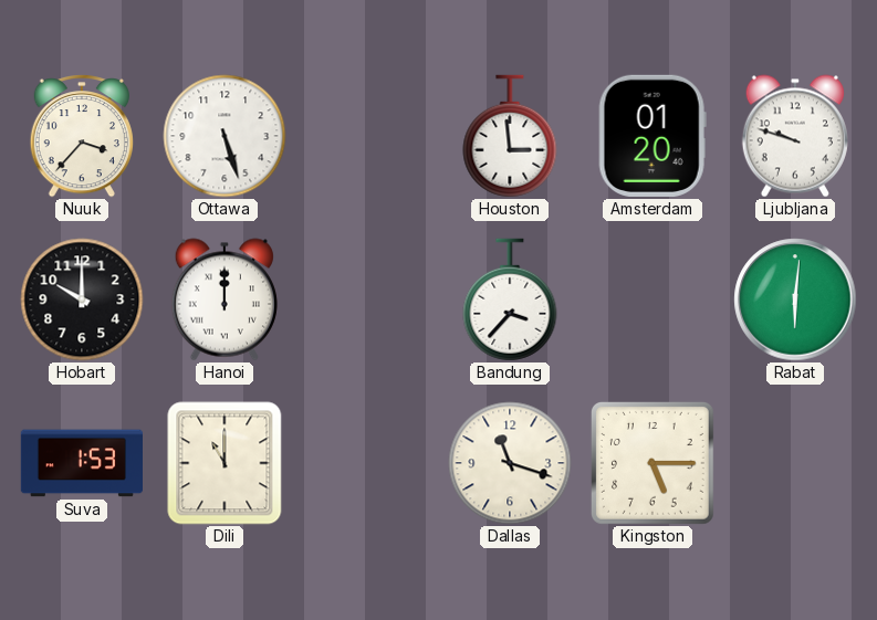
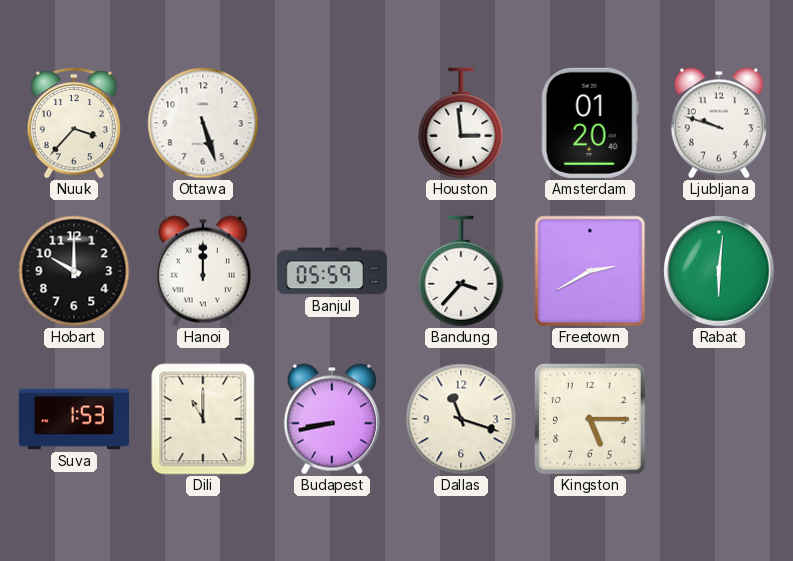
Banjul: none -> 05:59
Freetown: none -> 2:40
Budapest: none -> 8:43
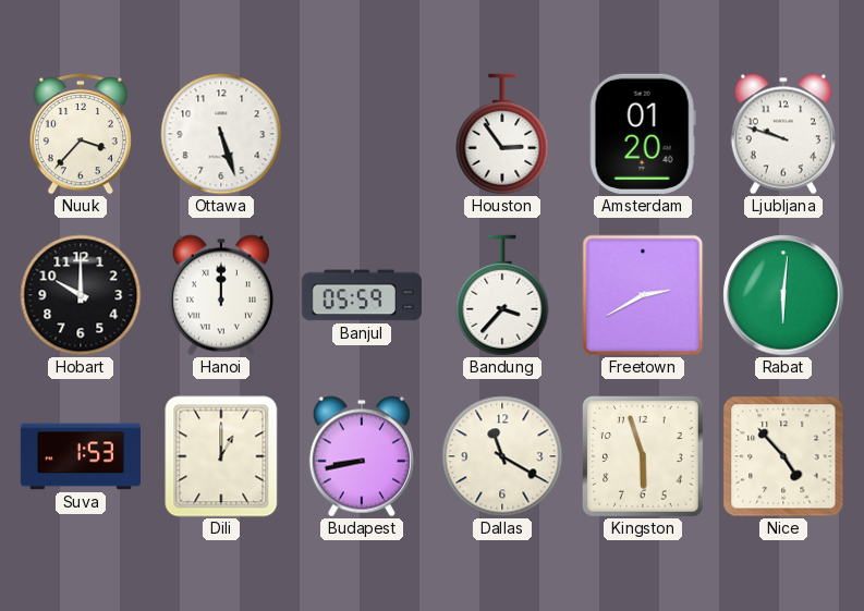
Houston: 2:59 -> 2:54
Dili: 11:00 -> 1:00
Dallas: 11:18 -> 11:20
Kingston: 5:15 -> 5:57
Nice: none -> 4:53
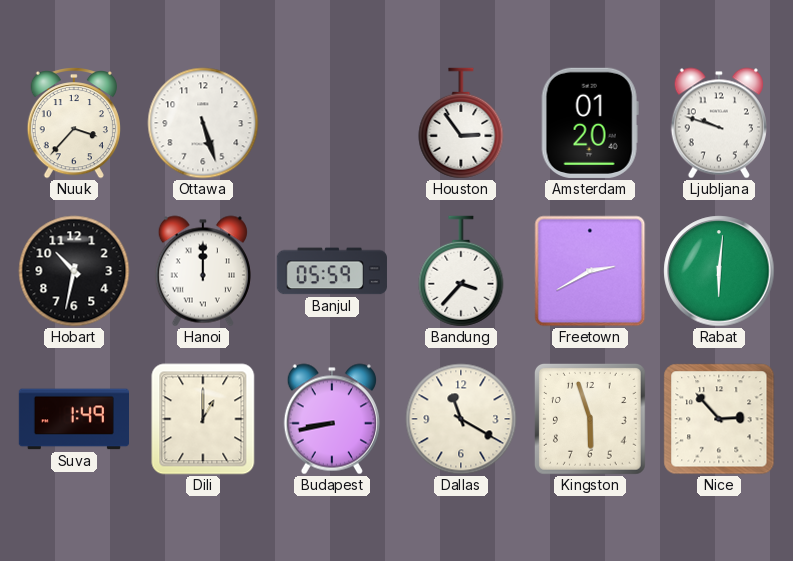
Hobart: 10:00 -> 10:32
Suva: 1:53 -> 1:49
Nice: 4:53 -> 2:53
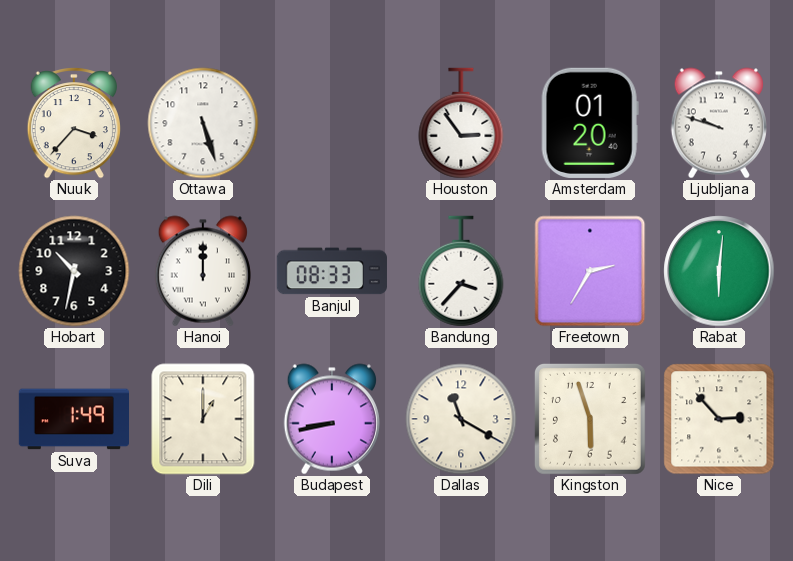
Banjul: 05:59 -> 08:33
Freetown: 2:40 -> 2:35
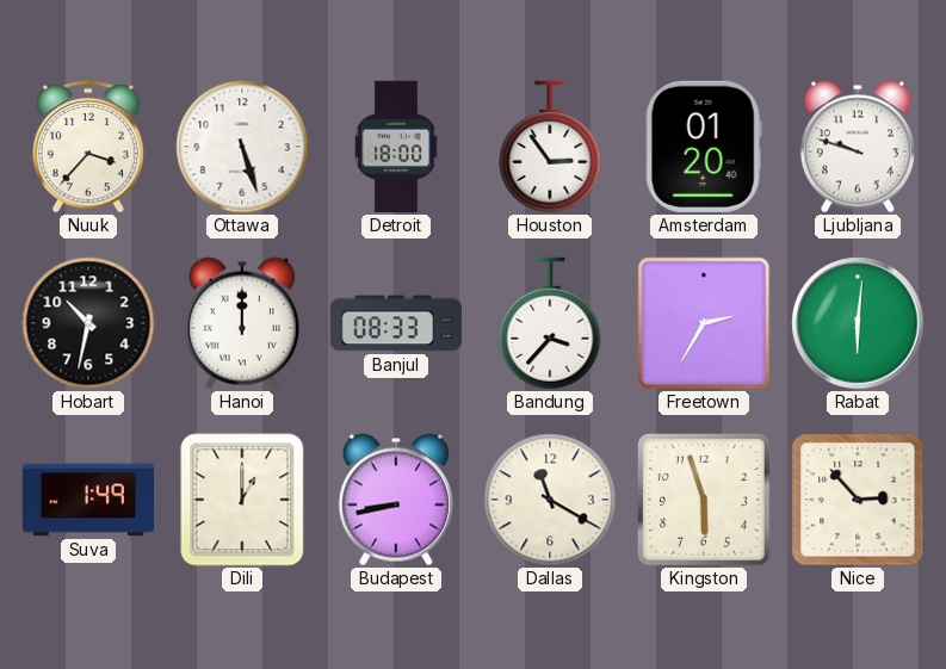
Detroit: none -> 18:00
